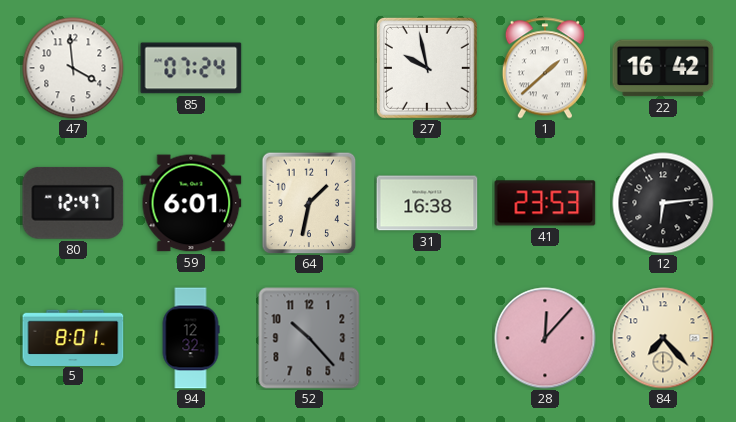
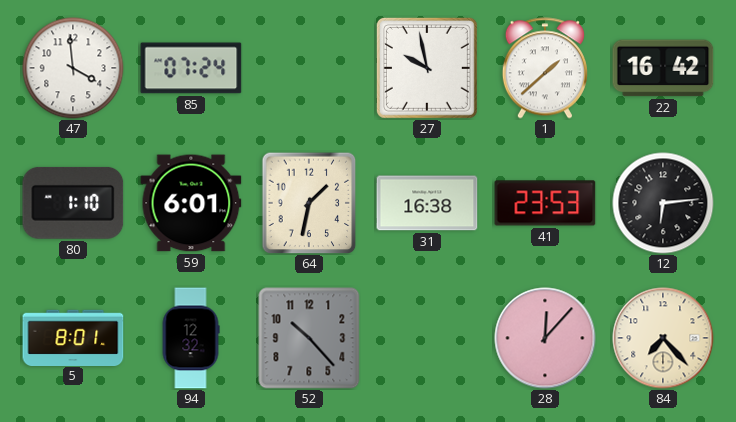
80: 12:47 -> 1:10
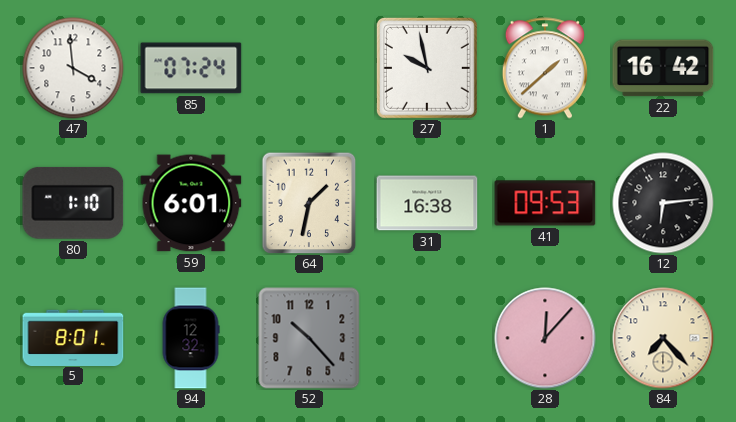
41: 23:53 -> 09:53
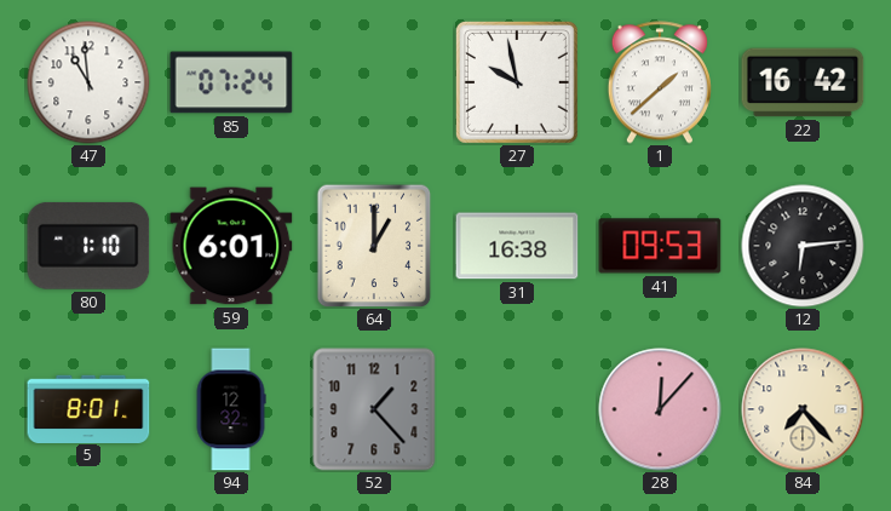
47: 3:59 -> 10:59
64: 1:32 -> 1:00
52: 10:23 -> 1:23
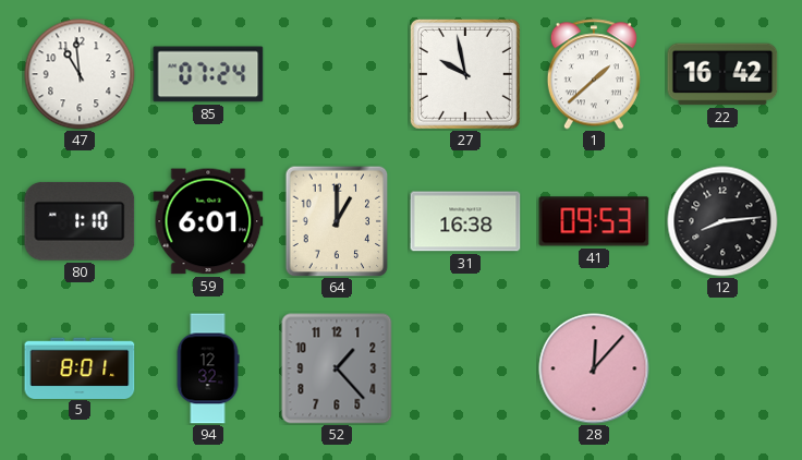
12: 6:14 -> 8:14
84: 7:23 -> none
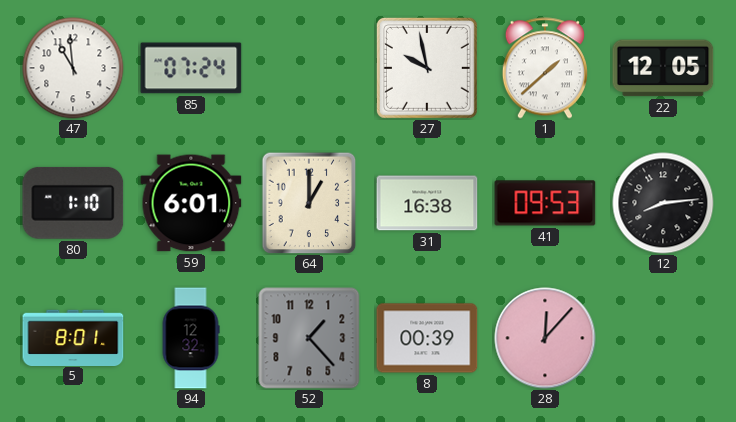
22: 16:42 -> 12:05
8: none -> 00:39
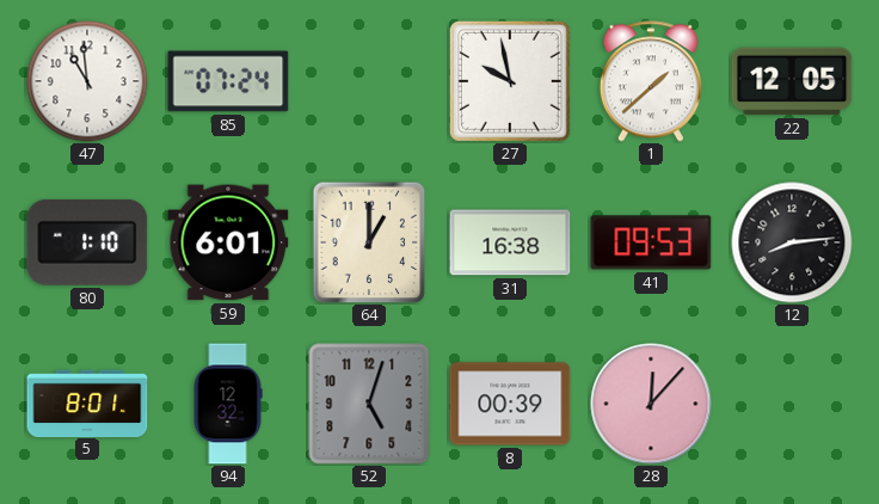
52: 1:23 -> 5:03
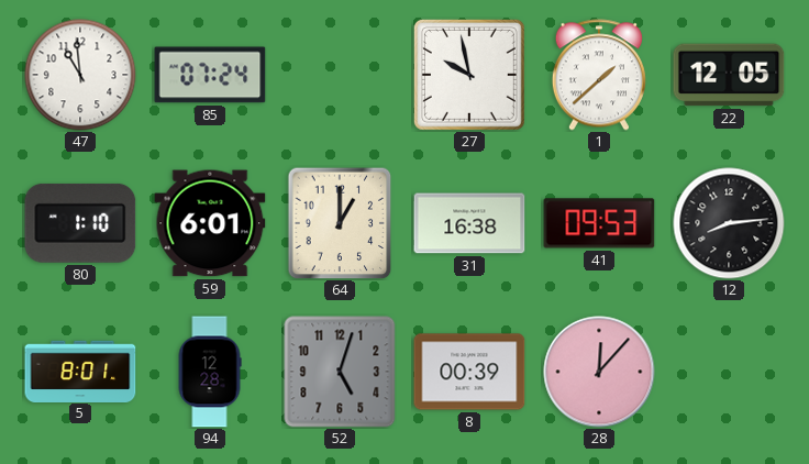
94: 12:32 -> 12:28
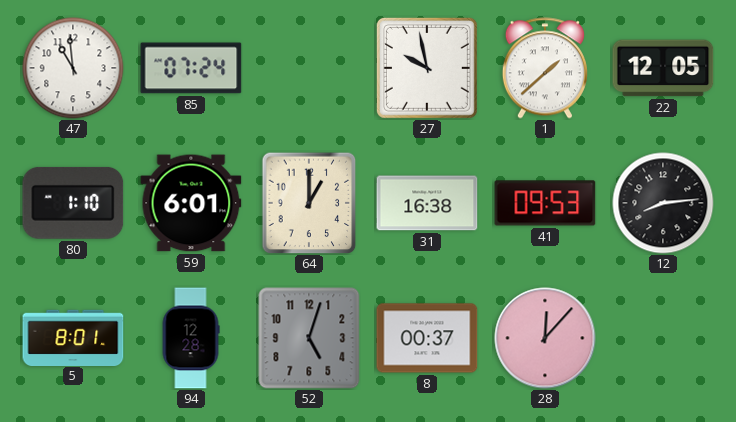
8: 00:39 -> 00:37
